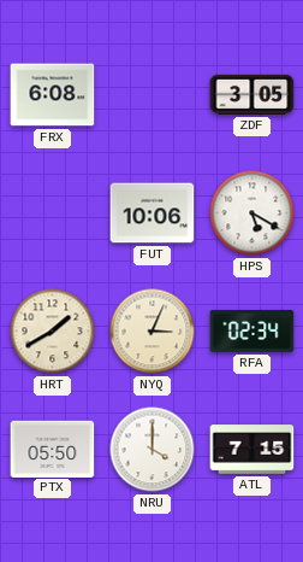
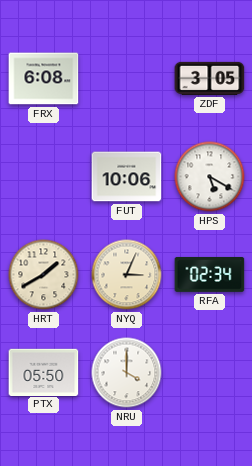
ATL: 7:15 -> none
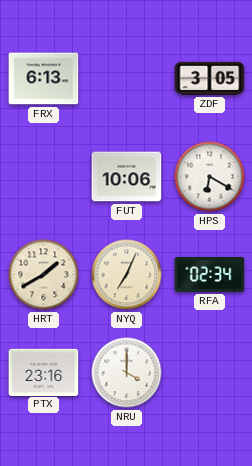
FRX: 6:08 -> 6:13
HPS: 5:20 -> 6:20
NYQ: 3:04 -> 7:04
PTX: 05:50 -> 23:16
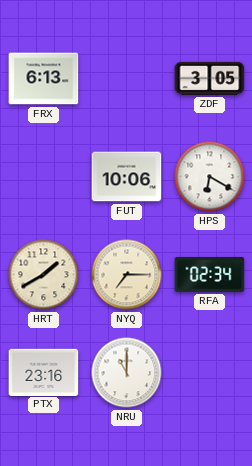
NYQ: 7:04 -> 7:15
NRU: 4:00 -> 11:00
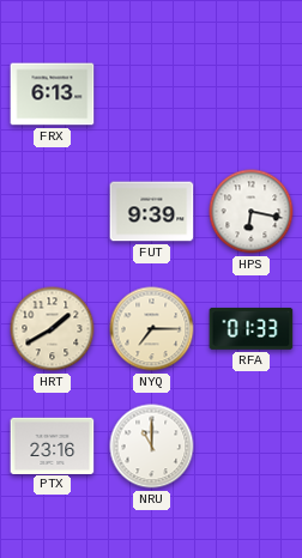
ZDF: 3:05 -> none
FUT: 10:06 -> 9:39
HPS: 6:20 -> 6:17
RFA: 02:34 -> 01:33
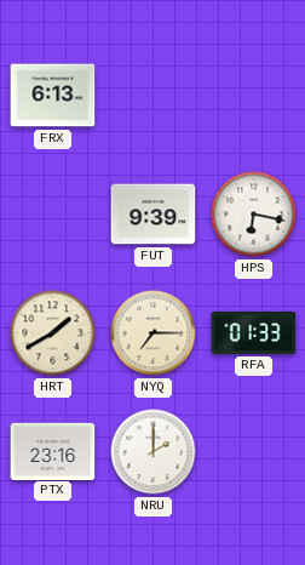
NRU: 11:00 -> 2:00
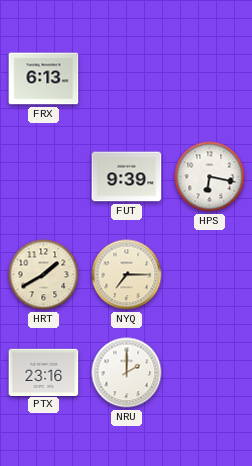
RFA: 01:33 -> none
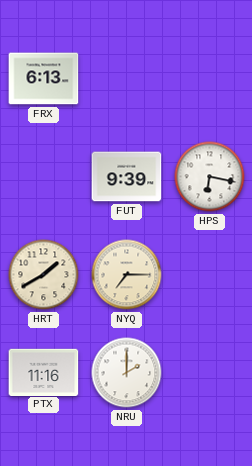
PTX: 23:16 -> 11:16
